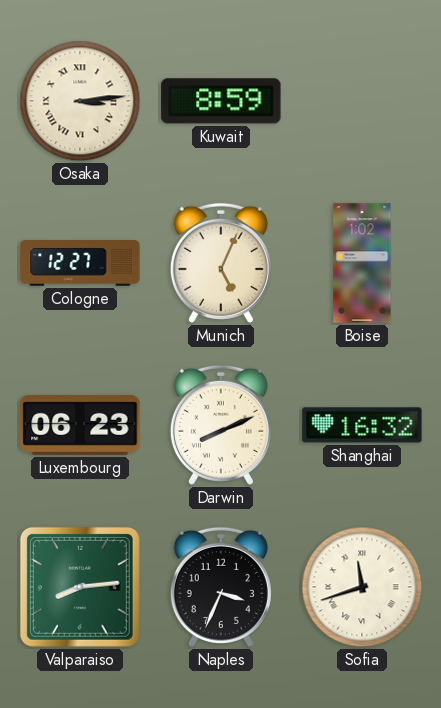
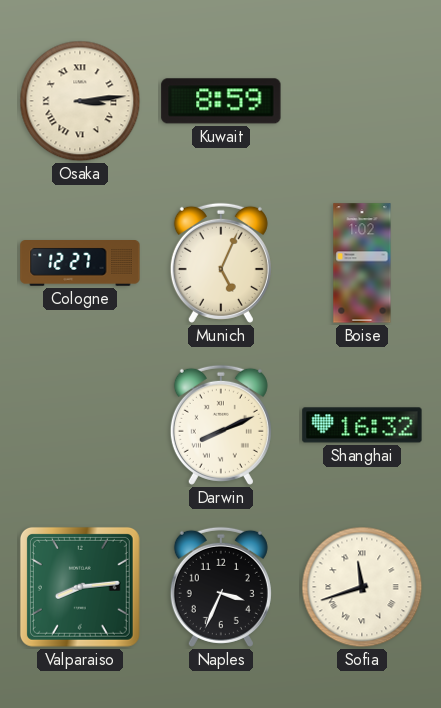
Luxembourg: 06:23 -> none
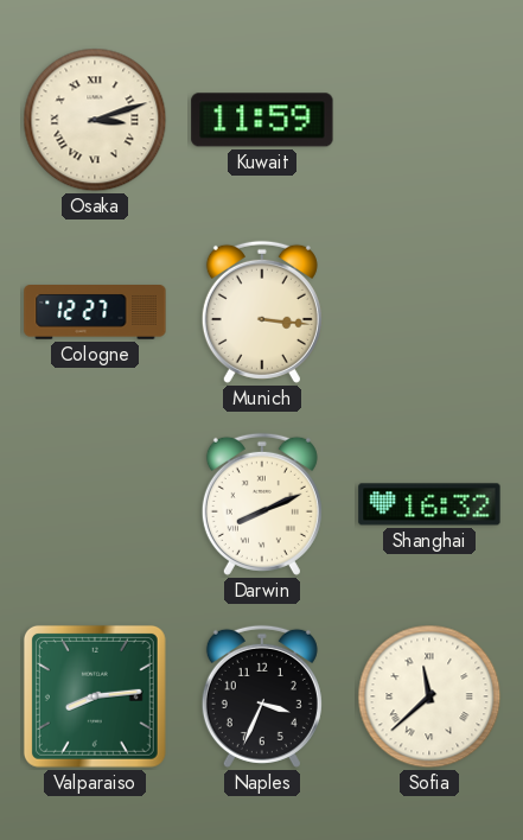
Osaka: 3:14 -> 3:12
Kuwait: 8:59 -> 11:59
Munich: 5:04 -> 3:16
Boise: 1:02 -> none
Sofia: 11:42 -> 11:38
